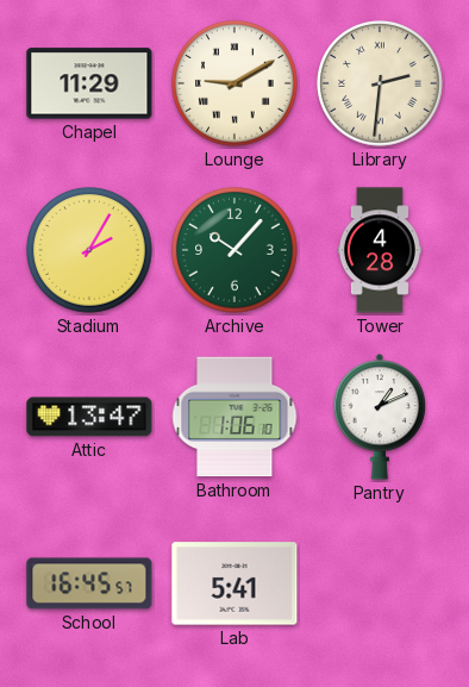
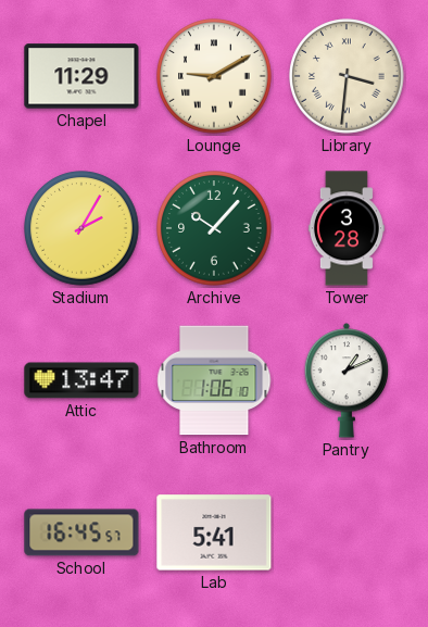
Library: 2:31 -> 3:31
Tower: 4:28 -> 3:28
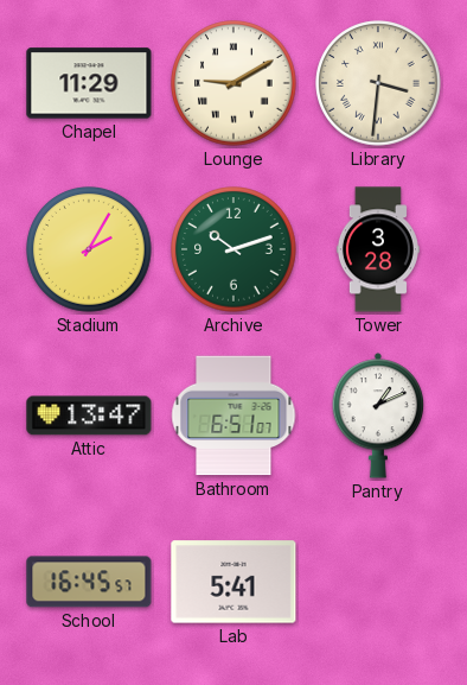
Archive: 10:07 -> 10:12
Bathroom: 1:06 -> 6:51
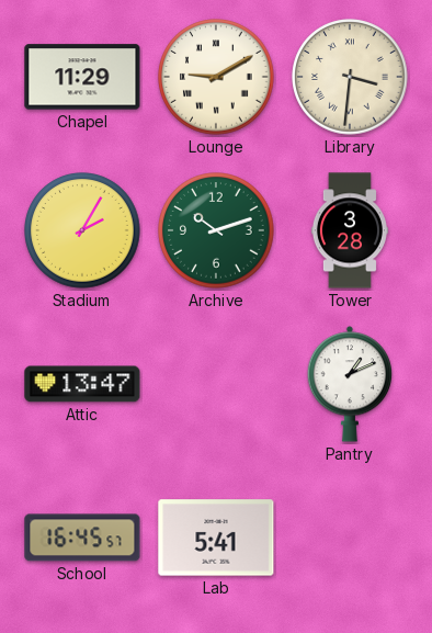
Bathroom: 6:51 -> none
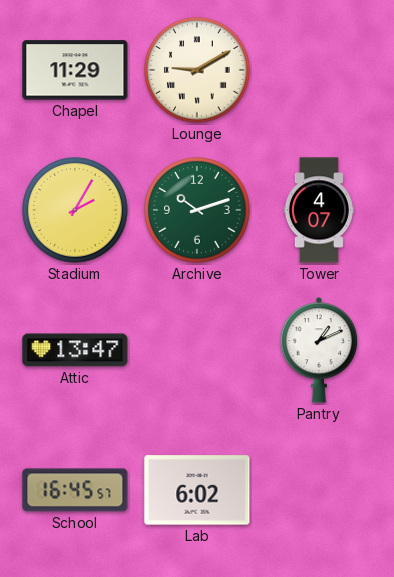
Library: 3:31 -> none
Tower: 3:28 -> 4:07
Lab: 5:41 -> 6:02
